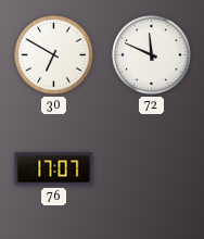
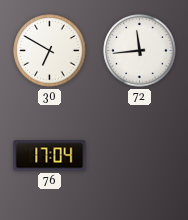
72: 11:49 -> 11:44
76: 17:07 -> 17:04
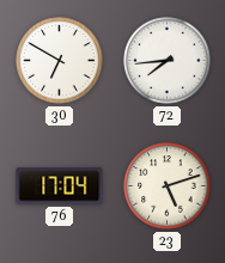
72: 11:44 -> 7:44
23: none -> 5:12
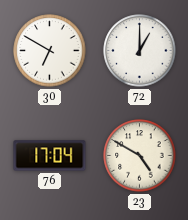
72: 7:44 -> 1:00
23: 5:12 -> 4:50
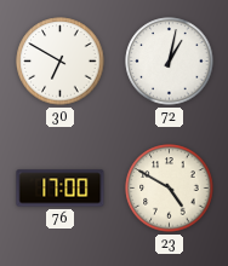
72: 1:00 -> 1:02
76: 17:04 -> 17:00
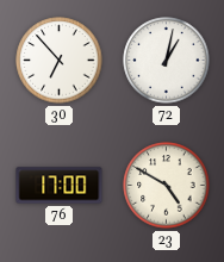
30: 6:50 -> 6:53
